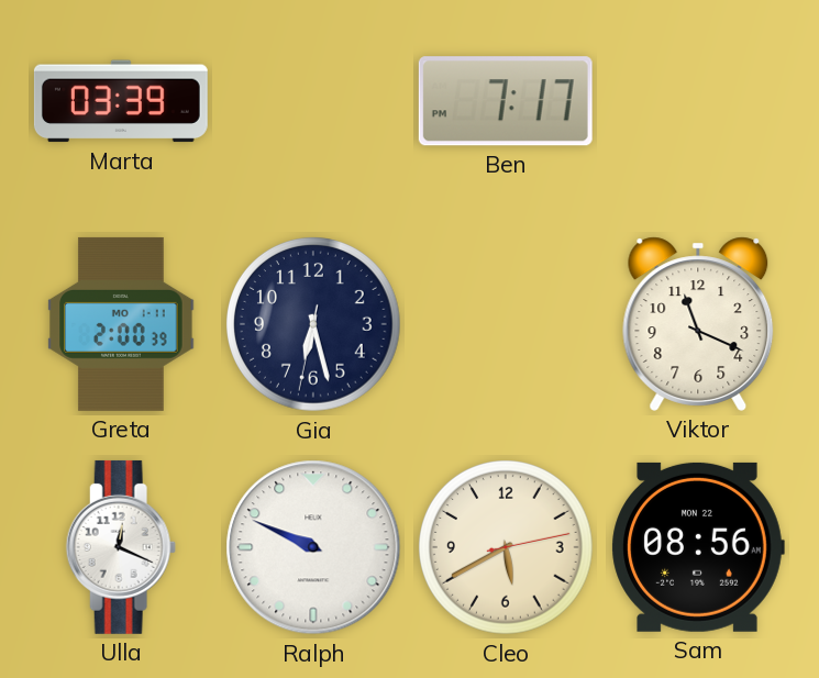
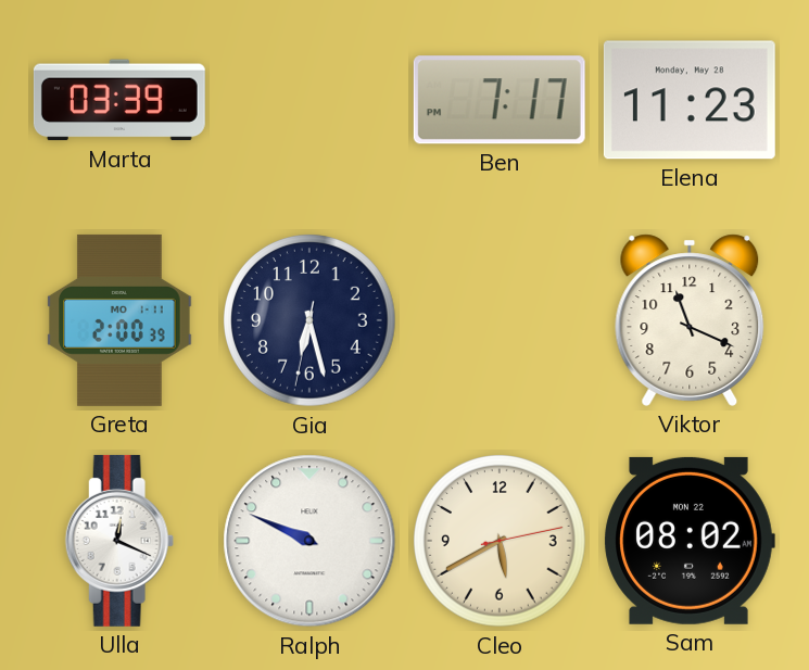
Elena: none -> 11:23
Sam: 08:56 -> 08:02
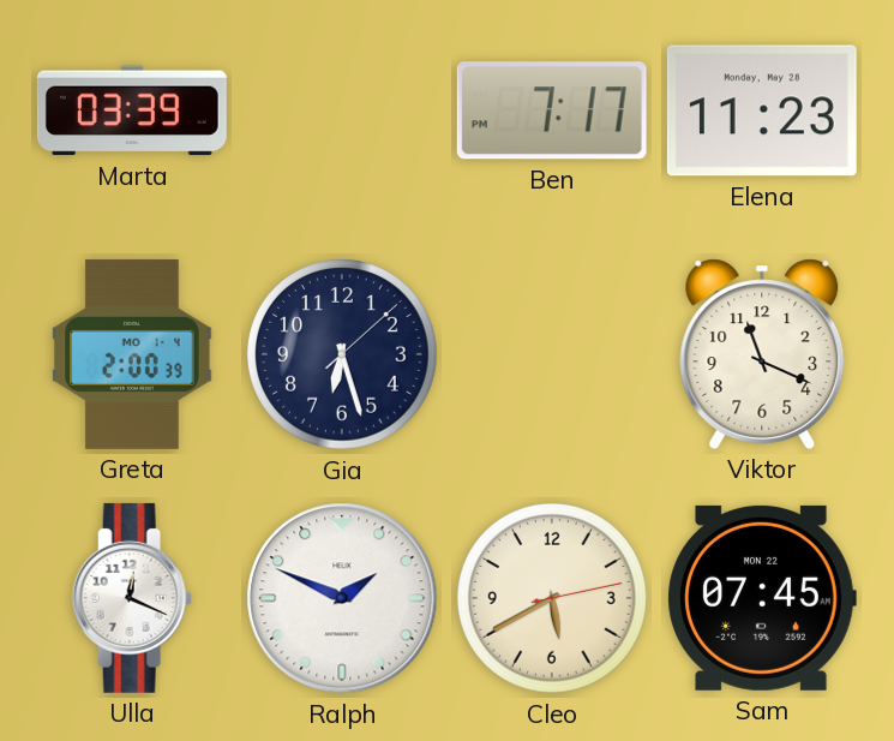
Greta date: MO 1-11 -> MO 1-4
Gia: 6:27:32 -> 6:27:08
Ralph: 9:49 -> 1:49
Sam: 08:02 -> 07:45
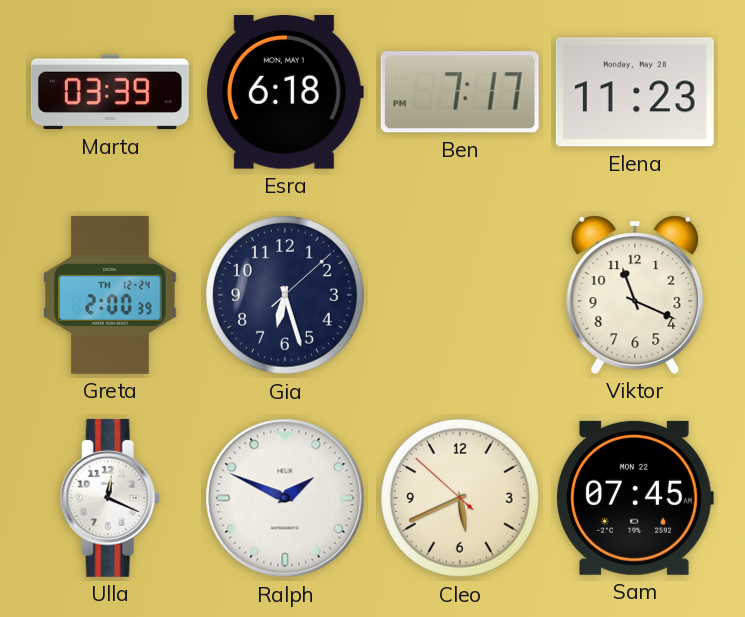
Esra: none -> 6:18
Greta date: MO 1-4 -> TH 12-24
Cleo: 5:40:13 -> 5:40:52
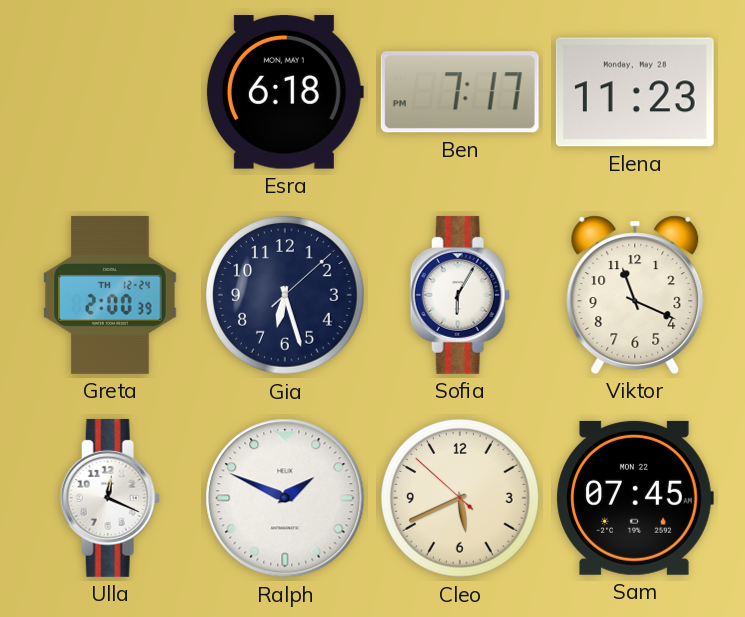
Marta: 03:39 -> none
Sofia: none -> 6:05
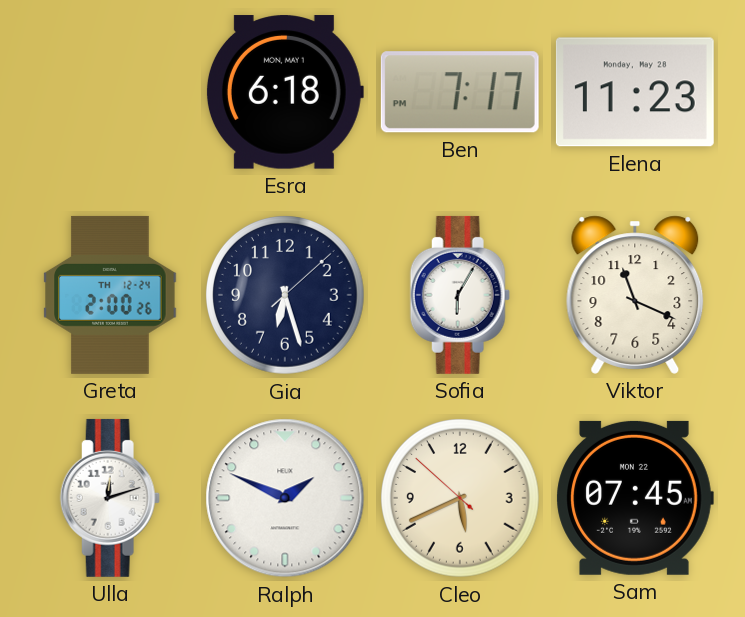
Greta: 2:00:39 -> 2:00:26
Ulla: 12:19 -> 12:12
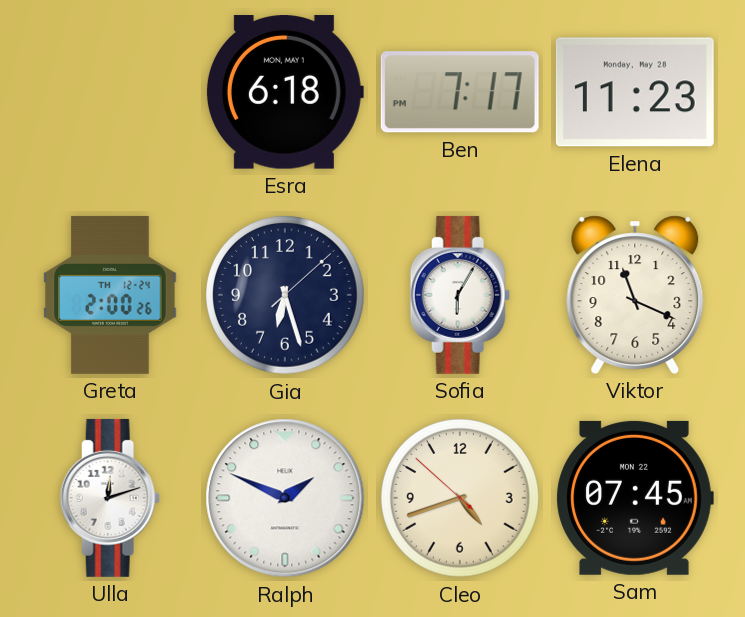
Cleo: 5:40 -> 4:41
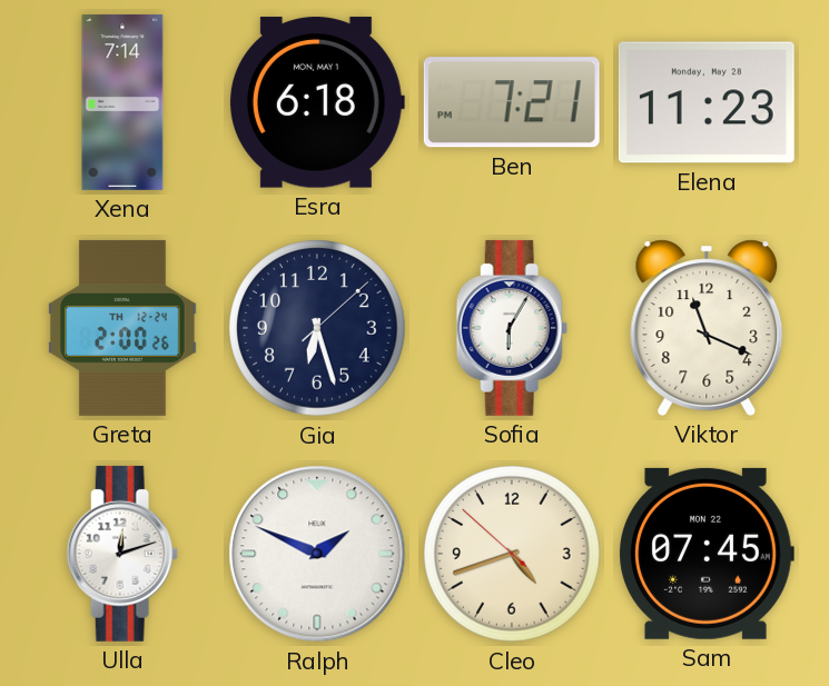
Xena: none -> 7:14
Ben: 7:17 -> 7:21
